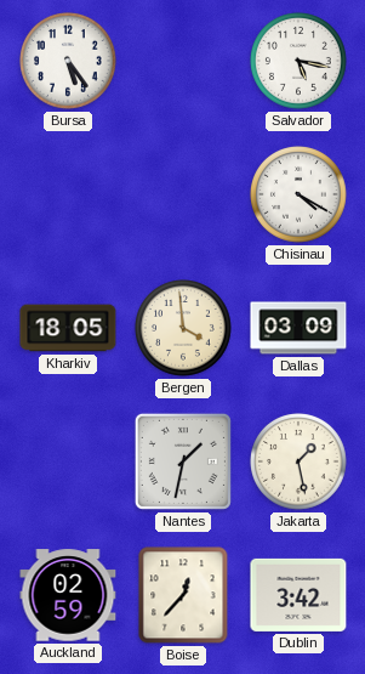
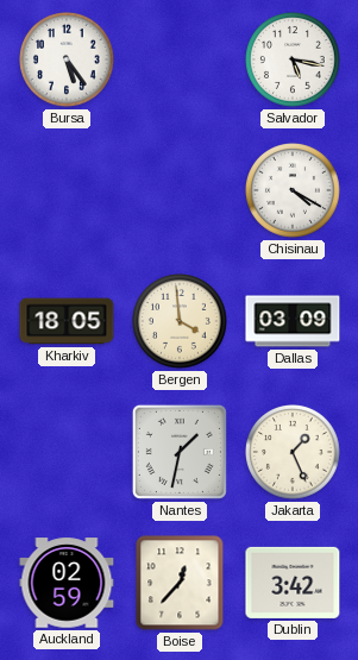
Jakarta: 1:28 -> 1:26
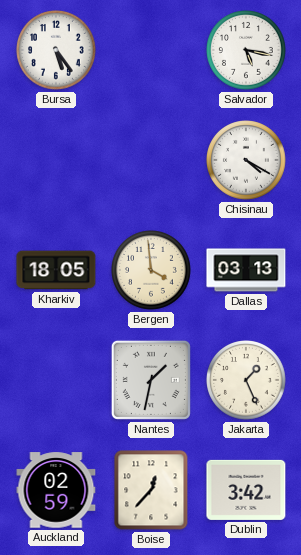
Dallas: 03:09 -> 03:13
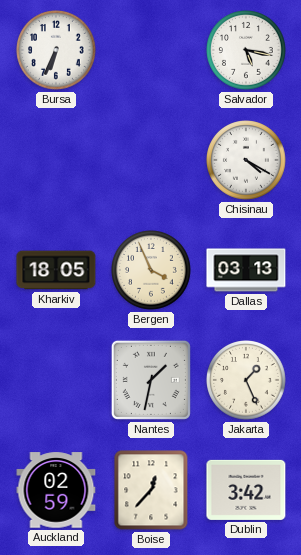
Bursa: 5:24 -> 6:34
Bergen: 3:59 -> 3:56
